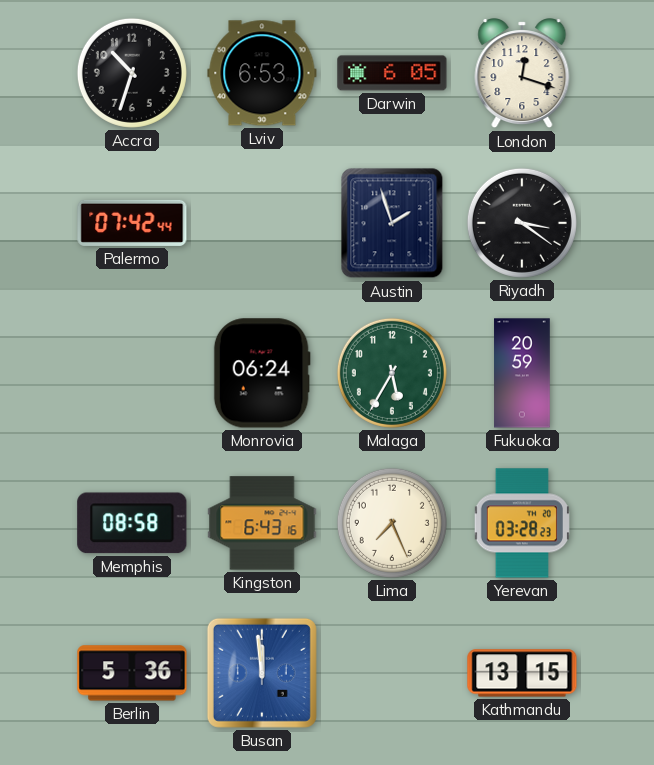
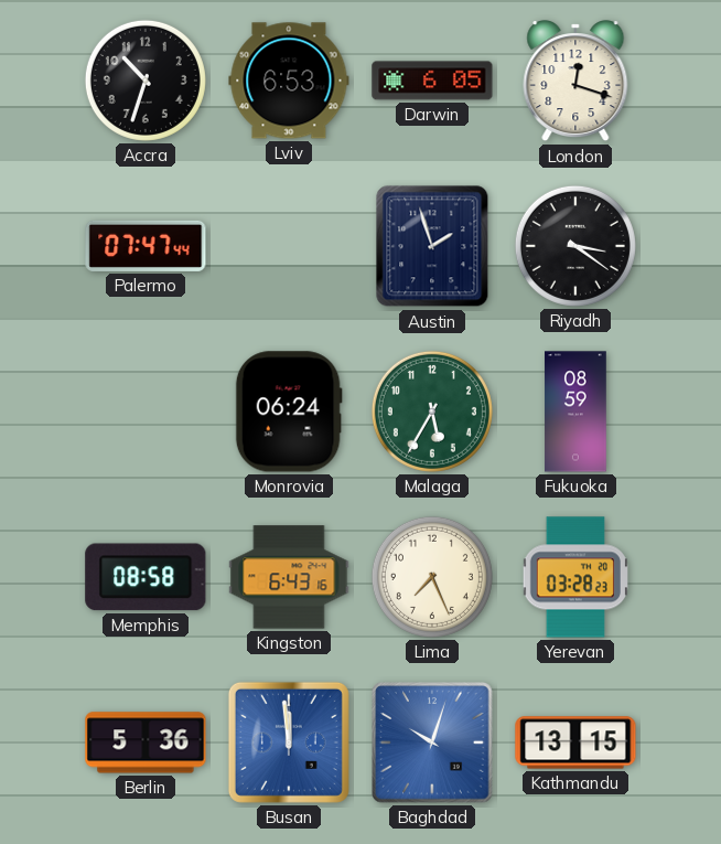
Palermo: 07:42 -> 07:47
Fukuoka: 20:59 -> 08:59
Baghdad: none -> 10:03
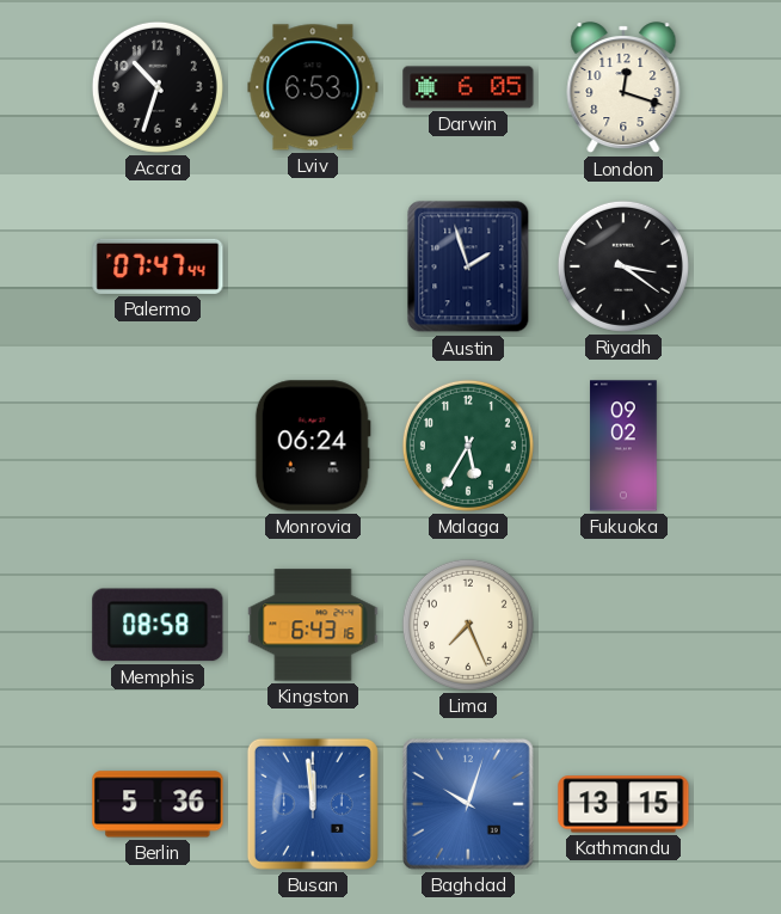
Fukuoka: 08:59 -> 09:02
Yerevan: 03:28 -> none
